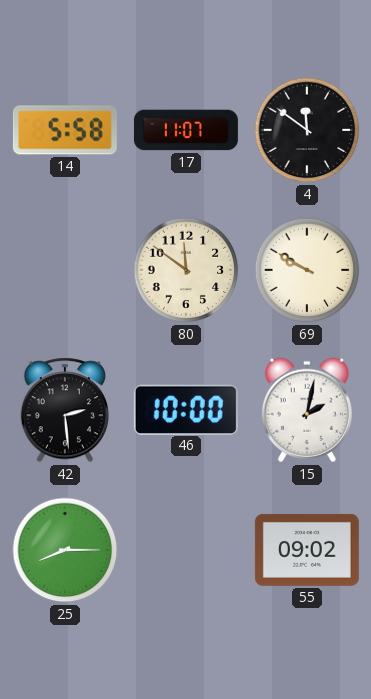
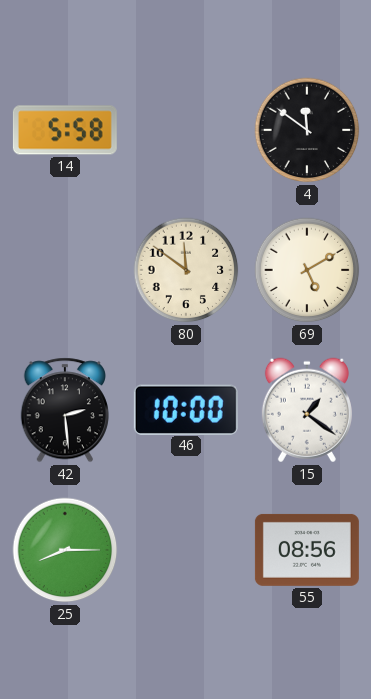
17: 11:07 -> none
69: 9:50 -> 5:10
15: 2:02 -> 1:21
55: 09:02 -> 08:56
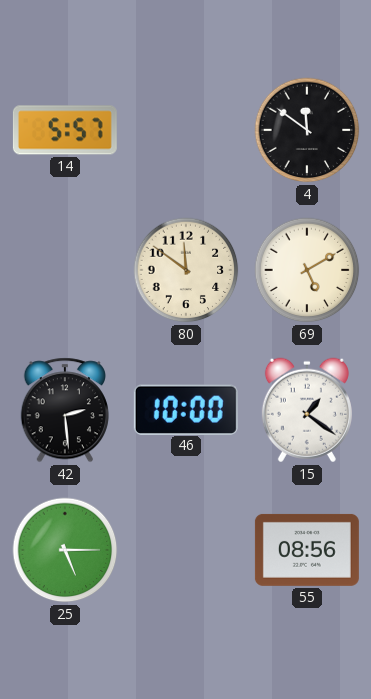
14: 5:58 -> 5:57
25: 8:15 -> 5:15
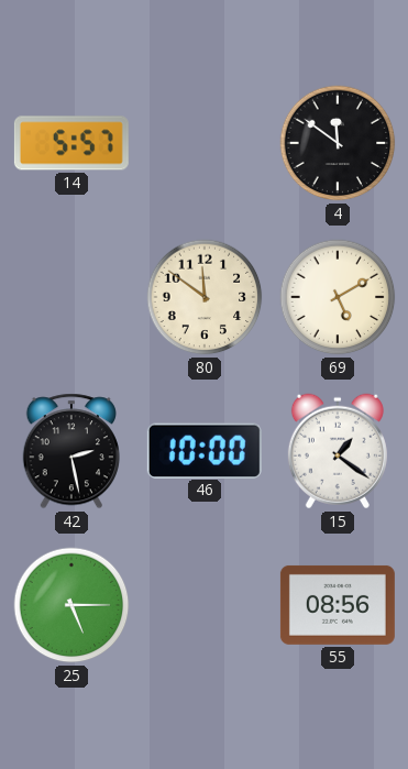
42: 2:29 -> 2:28
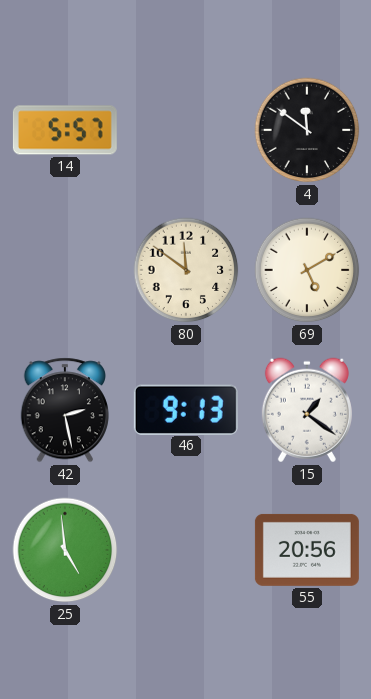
46: 10:00 -> 9:13
25: 5:15 -> 4:59
55: 08:56 -> 20:56
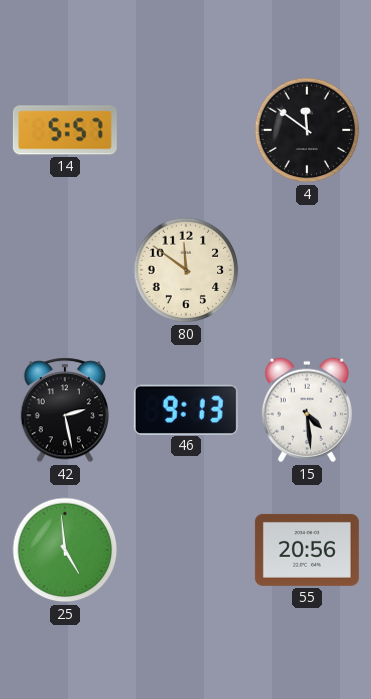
69: 5:10 -> none
15: 1:21 -> 4:29
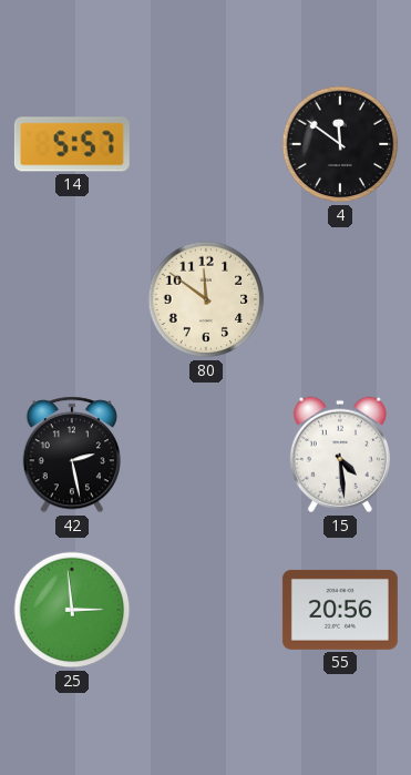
46: 9:13 -> none
25: 4:59 -> 2:59
